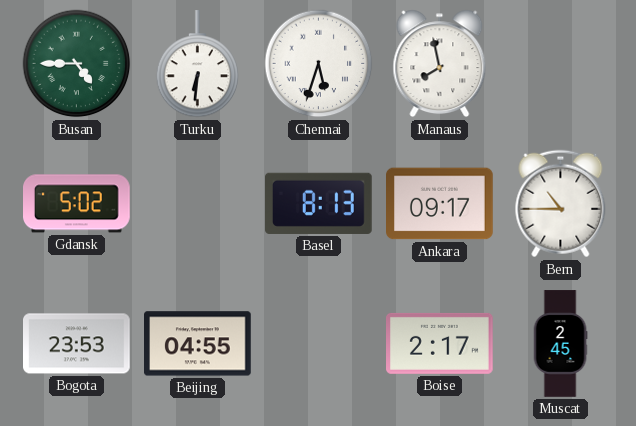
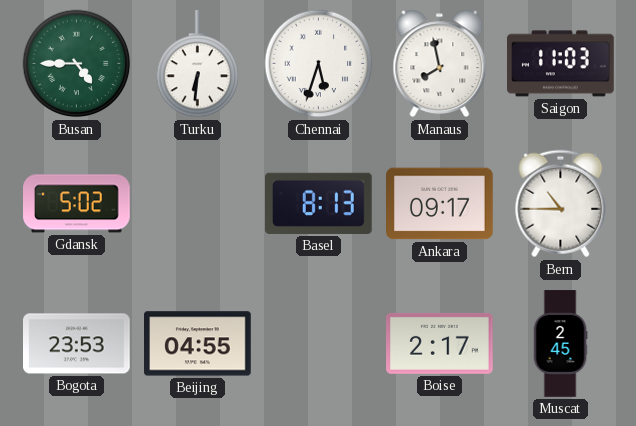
Saigon: none -> 11:03
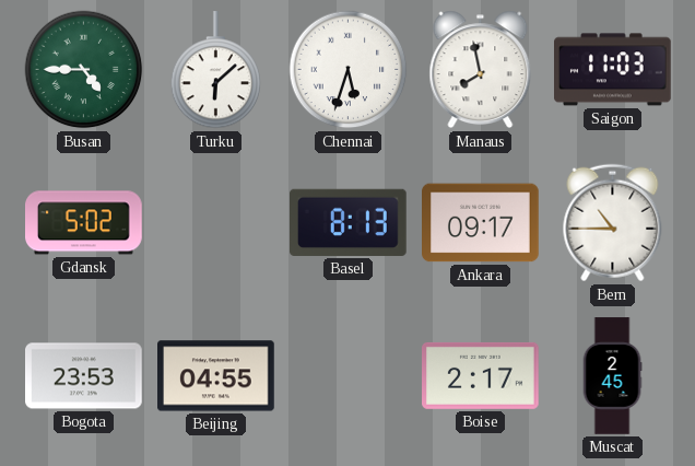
Turku: 6:31 -> 6:08
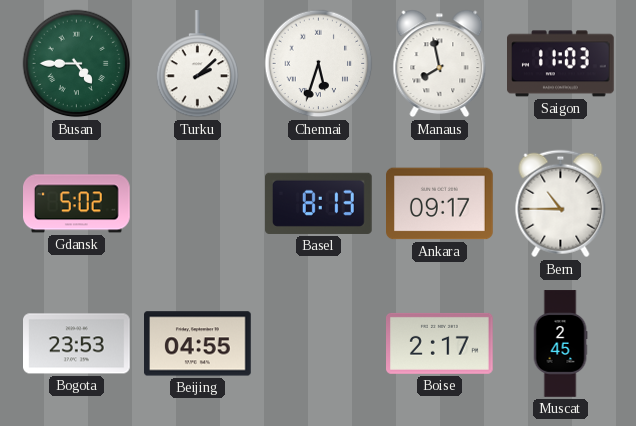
Turku: 6:08 -> 2:08
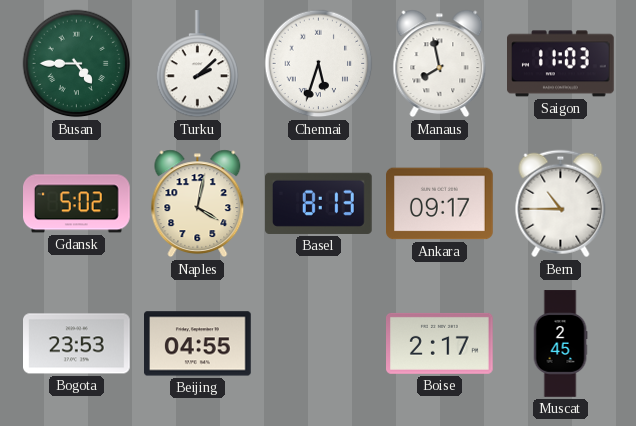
Naples: none -> 4:02
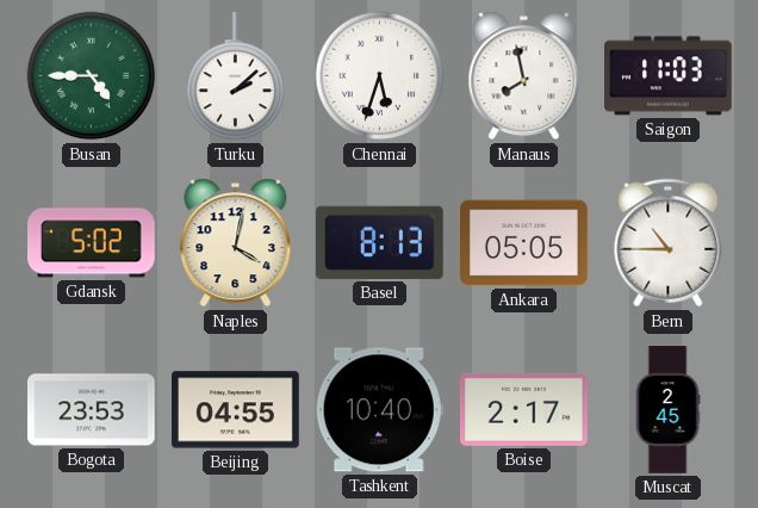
Ankara: 09:17 -> 05:05
Tashkent: none -> 10:40
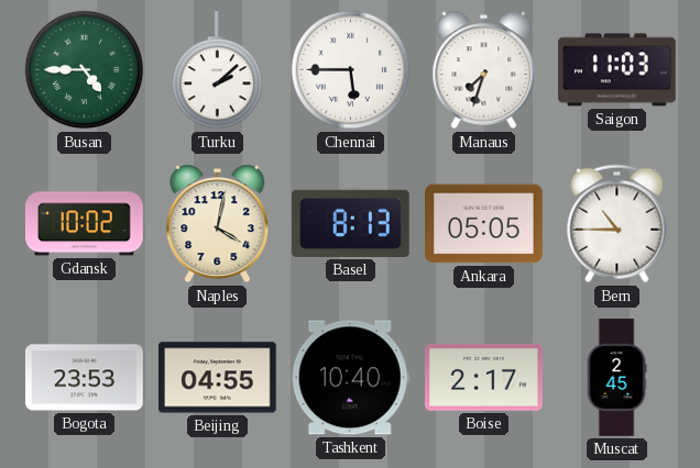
Chennai: 5:33 -> 5:45
Manaus: 7:58 -> 7:33
Gdansk: 5:02 -> 10:02
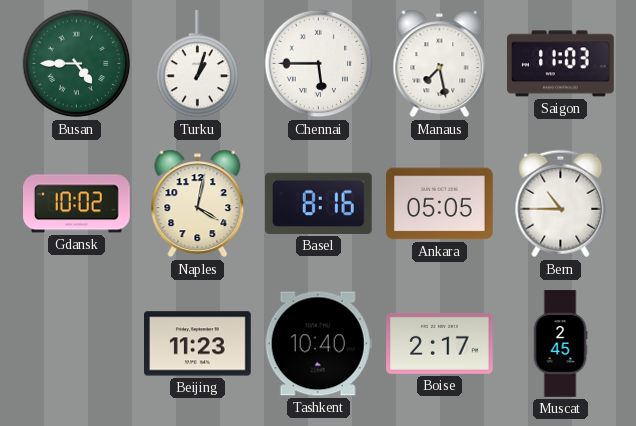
Turku: 2:08 -> 1:03
Manaus: 7:33 -> 7:28
Basel: 8:13 -> 8:16
Bogota: 23:53 -> none
Beijing: 04:55 -> 11:23
